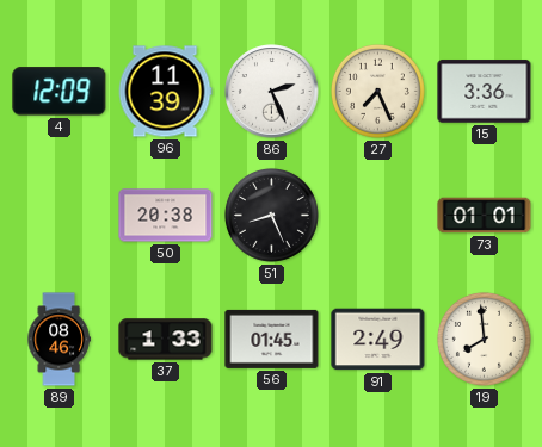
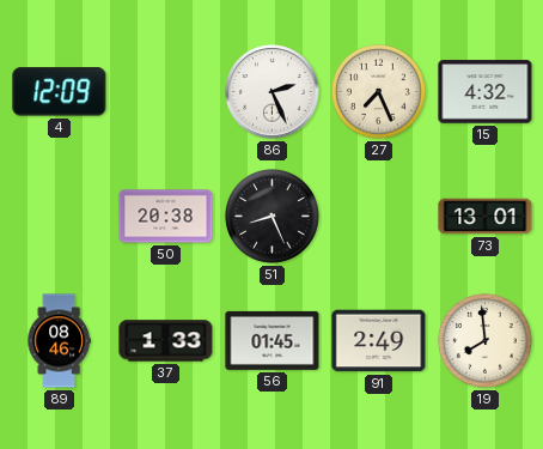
96: 11:39 -> none
15: 3:36 -> 4:32
73: 01:01 -> 13:01
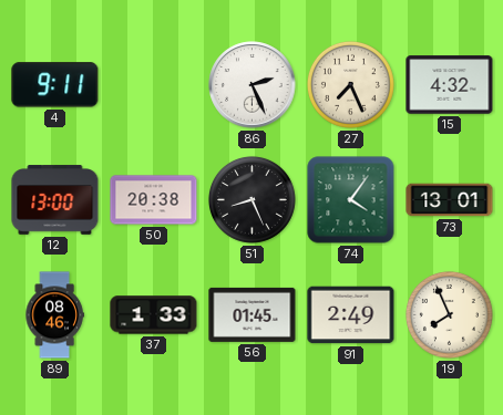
4: 12:09 -> 9:11
12: none -> 13:00
74: none -> 4:06
19: 7:59 -> 7:56
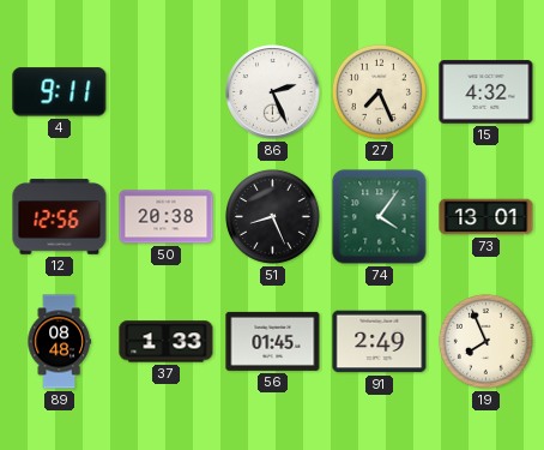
12: 13:00 -> 12:56
89: 08:46 -> 08:48
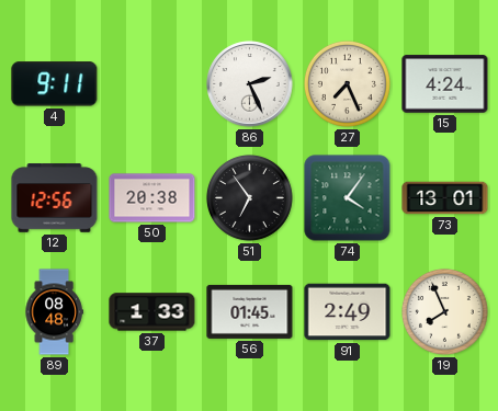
15: 4:32 -> 4:24
51: 8:26 -> 6:54
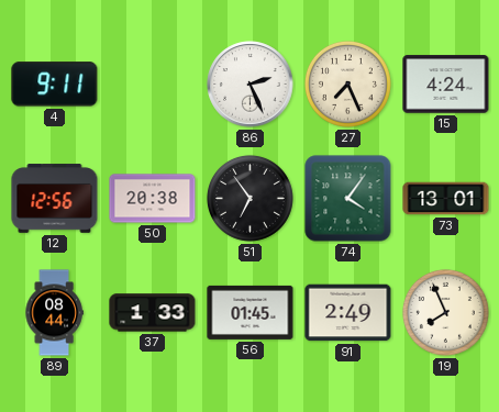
89: 08:48 -> 08:44
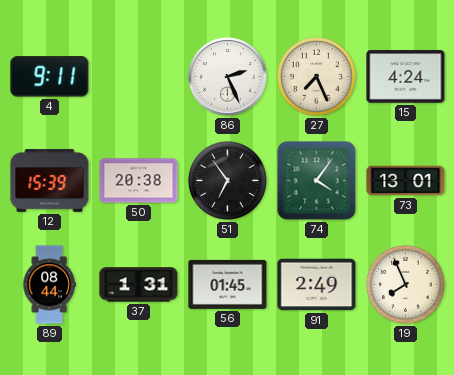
12: 12:56 -> 15:39
37: 1:33 -> 1:31
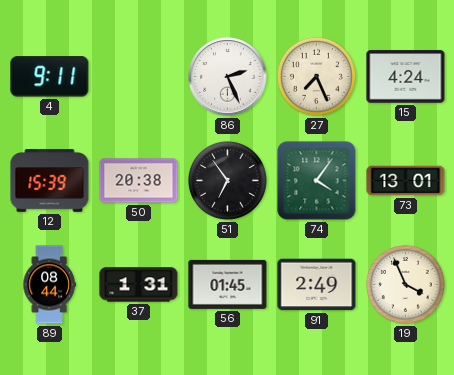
19: 7:56 -> 3:56
